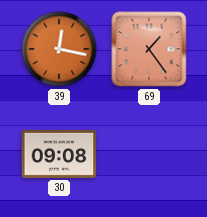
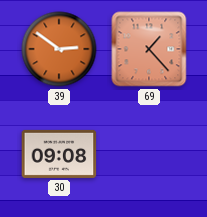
39: 12:17 -> 2:51
69: 1:24 -> 1:23
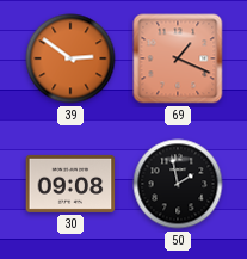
69: 1:23 -> 1:19
50: none -> 1:58
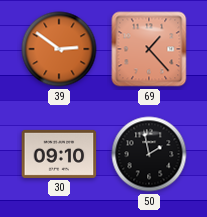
69: 1:19 -> 1:23
30: 09:08 -> 09:10
